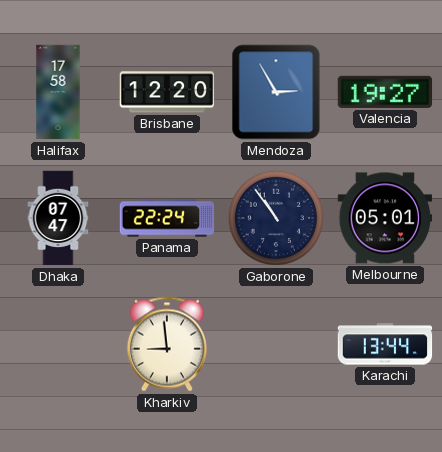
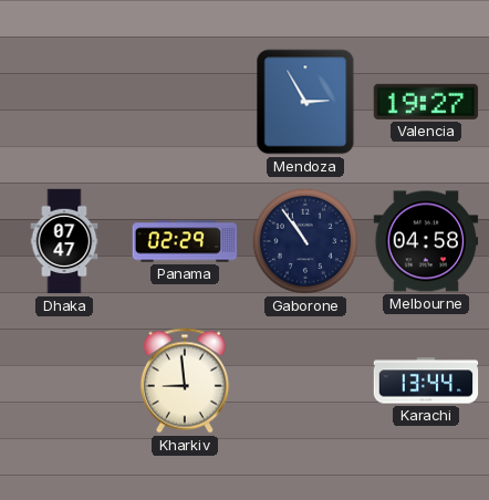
Halifax: 17:58 -> none
Brisbane: 12:20 -> none
Panama: 22:24 -> 02:29
Melbourne: 05:01 -> 04:58
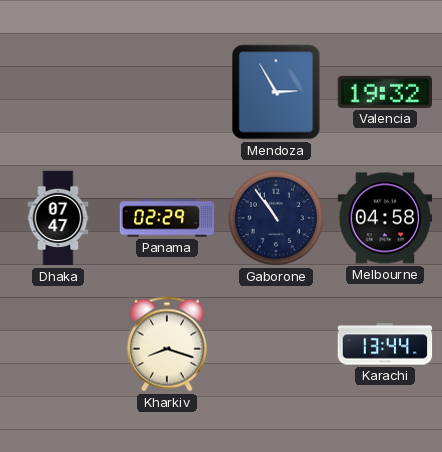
Valencia: 19:27 -> 19:32
Kharkiv: 8:59 -> 8:18
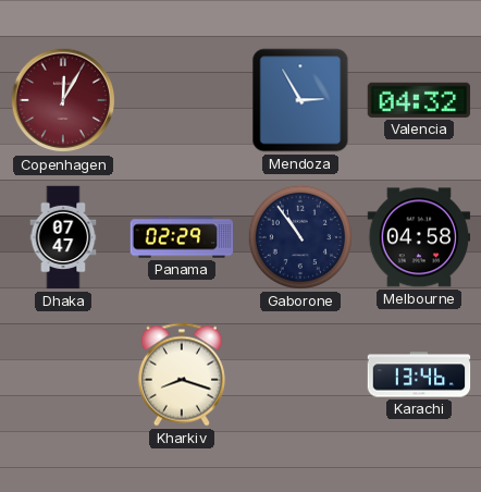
Copenhagen: none -> 12:05
Valencia: 19:32 -> 04:32
Karachi: 13:44 -> 13:46
